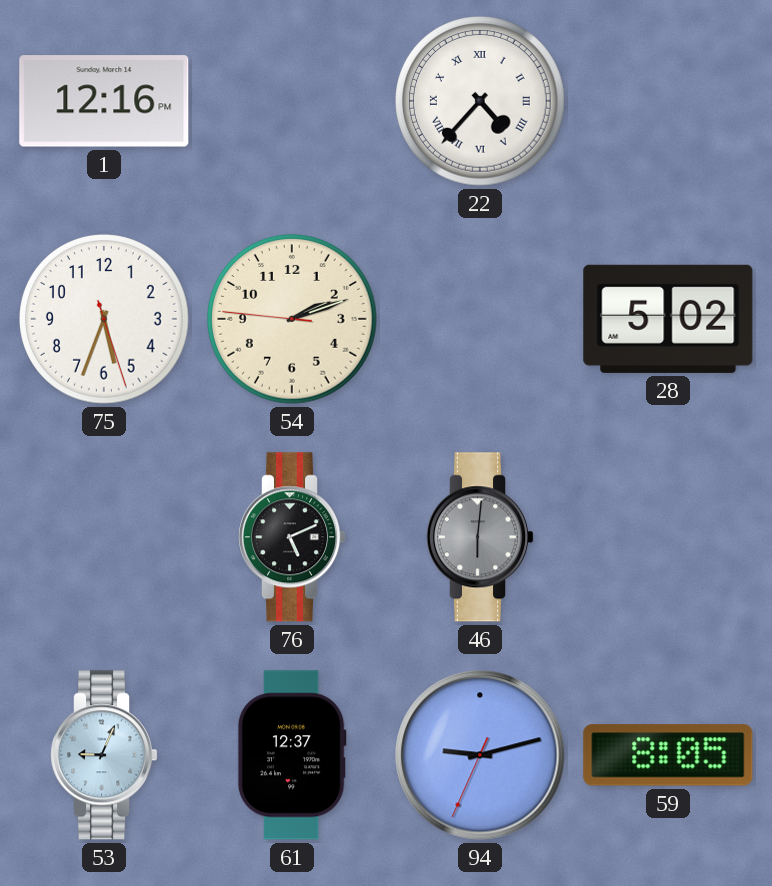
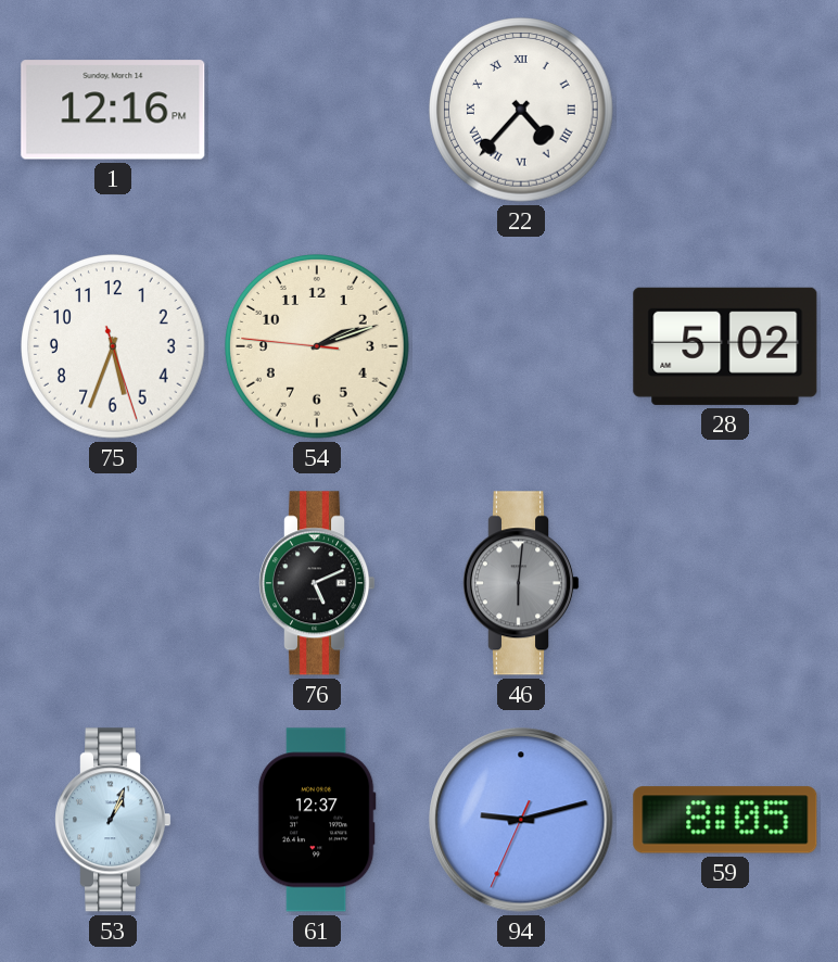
53: 9:04 -> 1:04
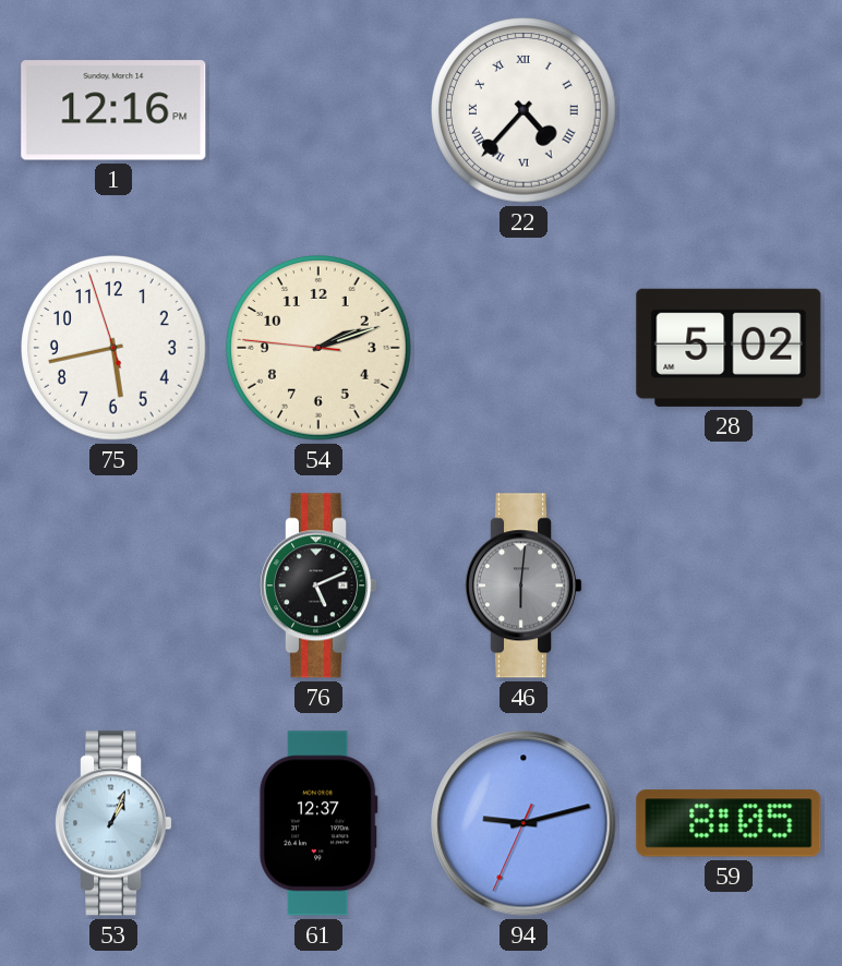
75: 5:33 -> 5:42
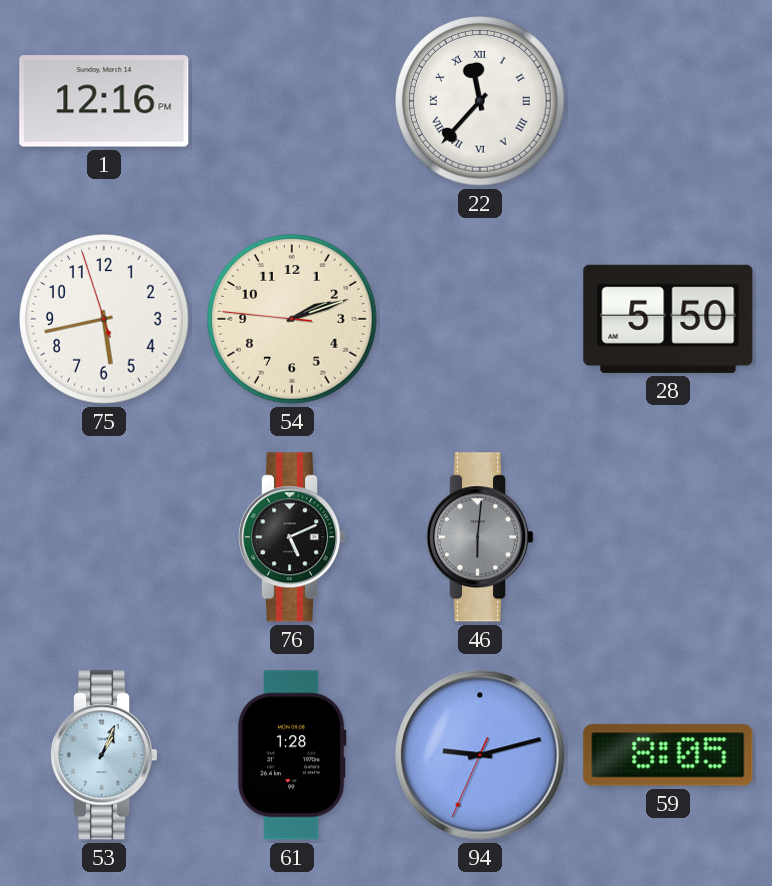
22: 4:37 -> 11:37
28: 5:02 -> 5:50
61: 12:37 -> 1:28
